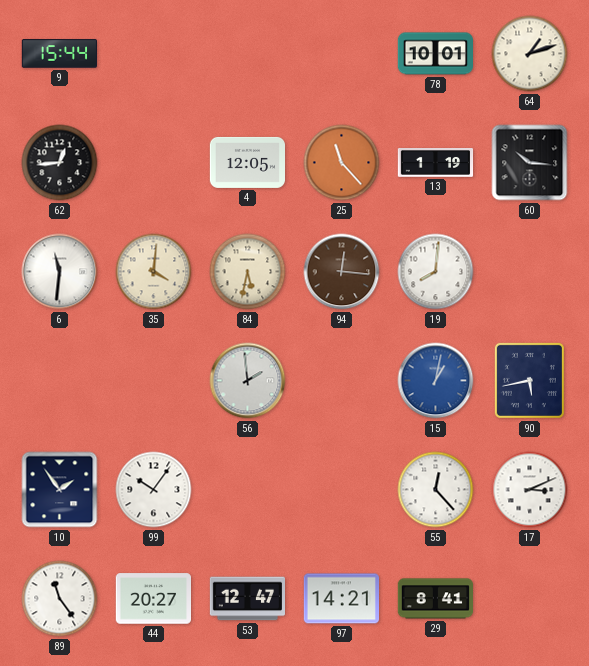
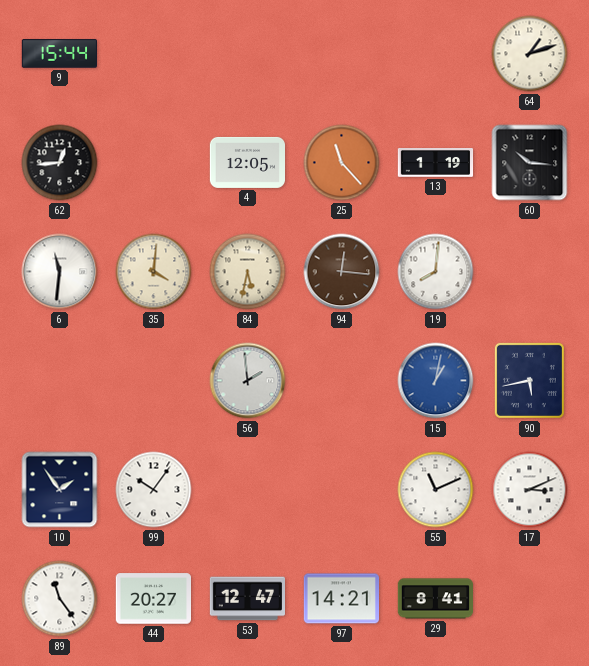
78: 10:01 -> none
55: 12:23 -> 11:11
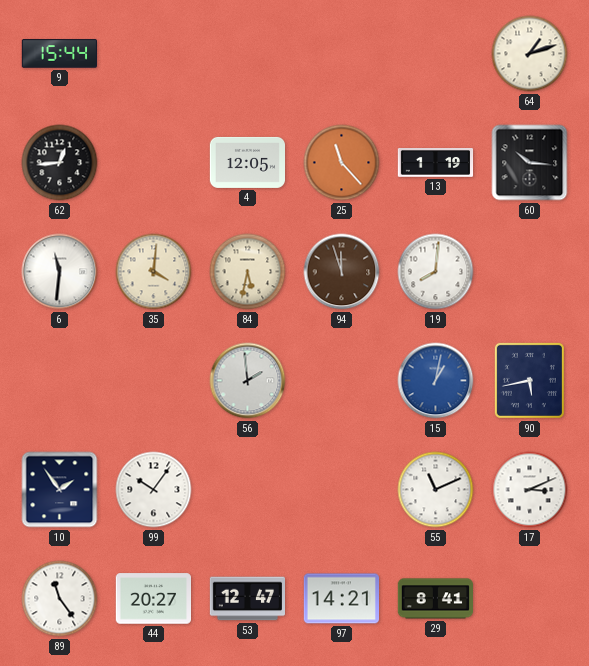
94: 12:16 -> 11:57
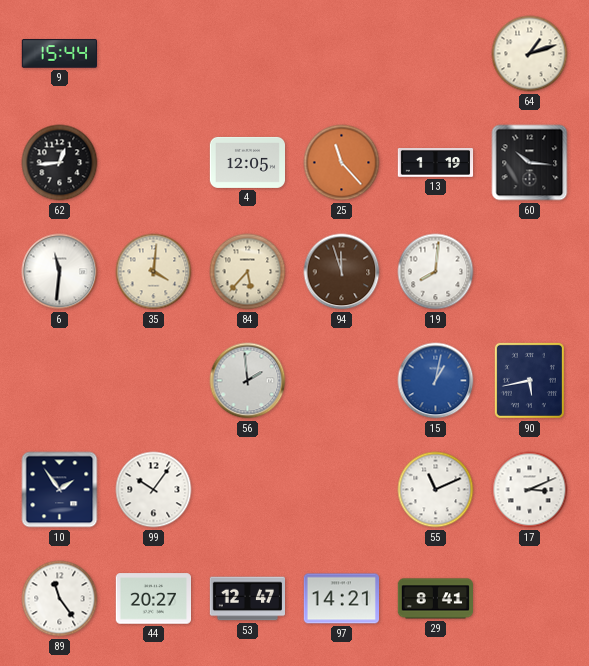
84: 5:32 -> 5:37
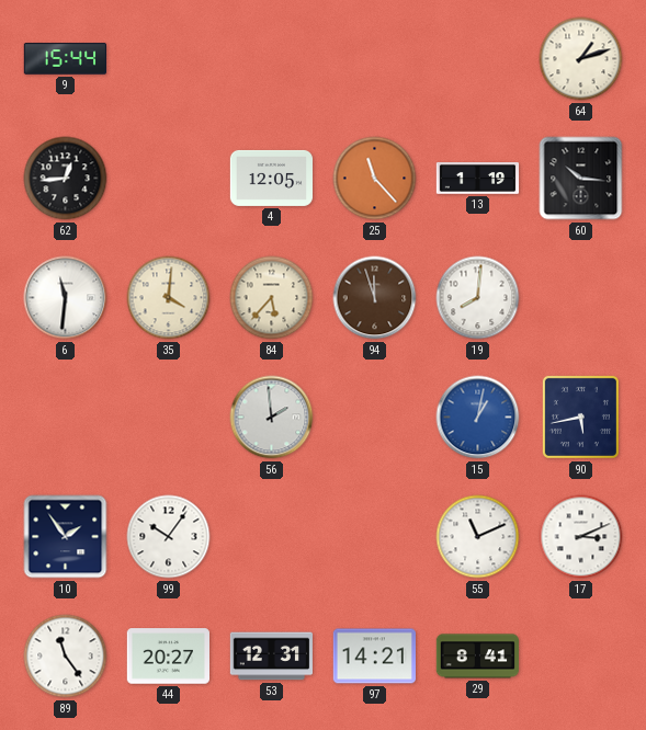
53: 12:47 -> 12:31
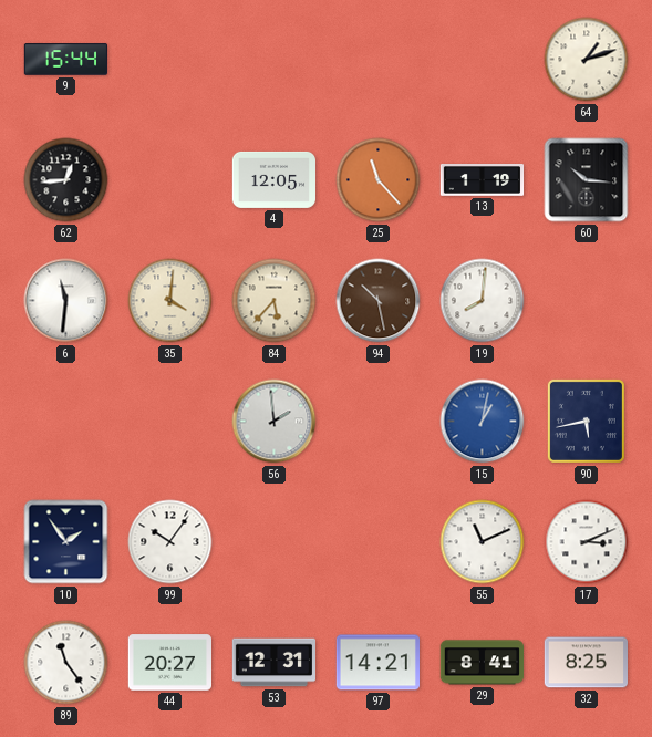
94: 11:57 -> 10:28
32: none -> 8:25
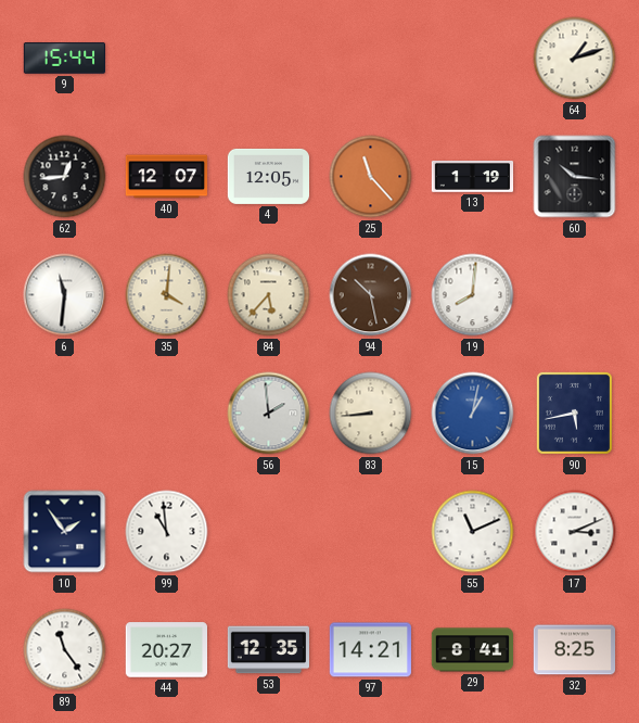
40: none -> 12:07
83: none -> 8:44
99: 10:06 -> 10:59
53: 12:31 -> 12:35
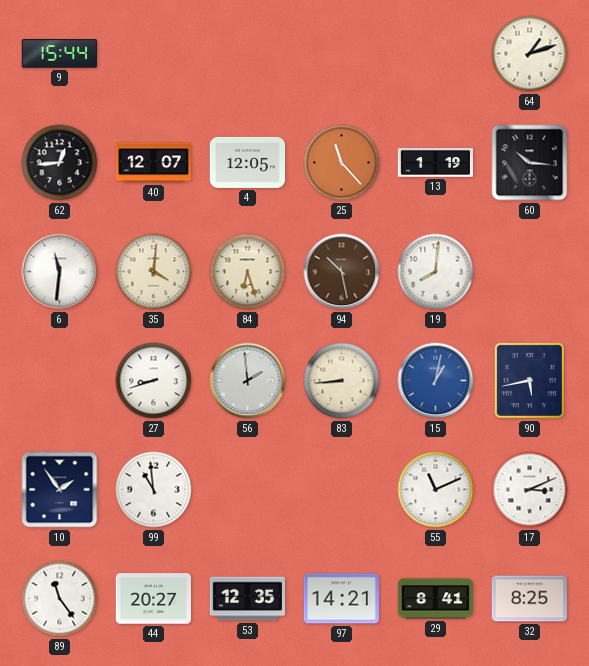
84: 5:37 -> 6:27
27: none -> 8:42
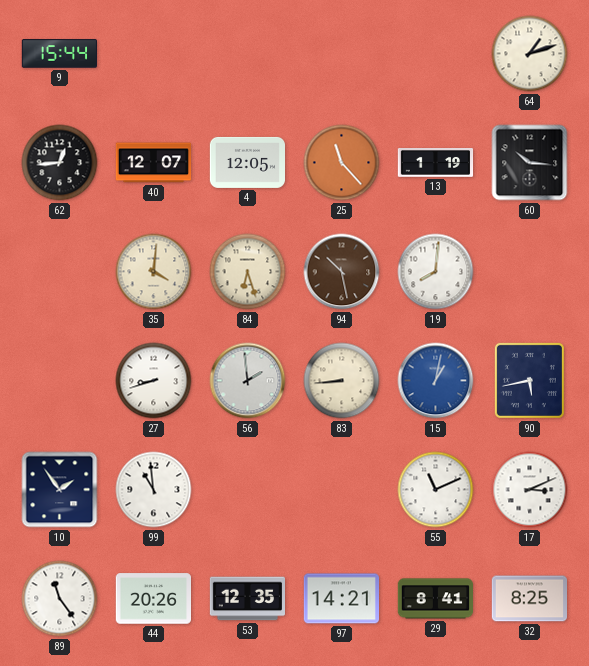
6: 11:31 -> none
44: 20:27 -> 20:26
